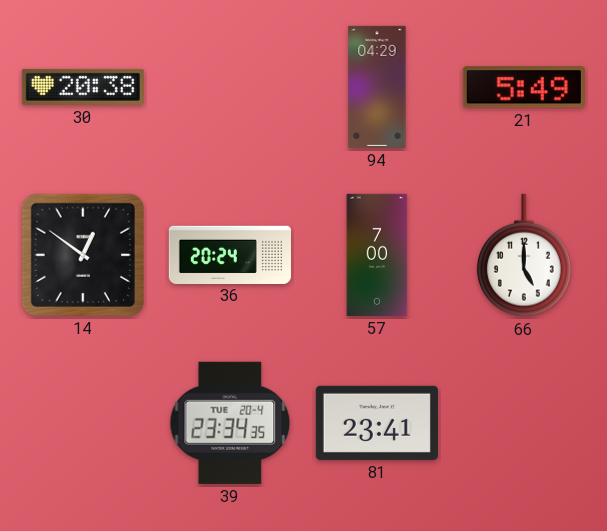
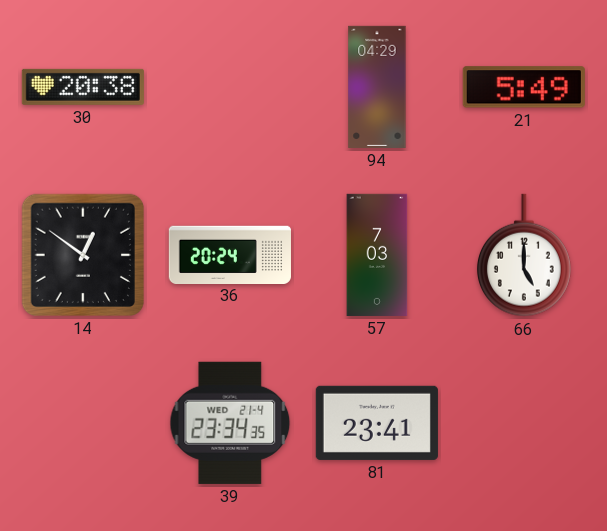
57: 7:00 -> 7:03
39 date: TUE 20-4 -> WED 21-4
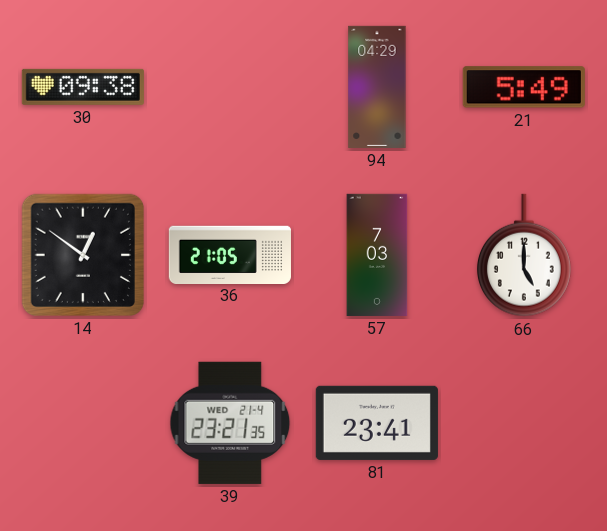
30: 20:38 -> 09:38
36: 20:24 -> 21:05
39: 23:34 -> 23:21
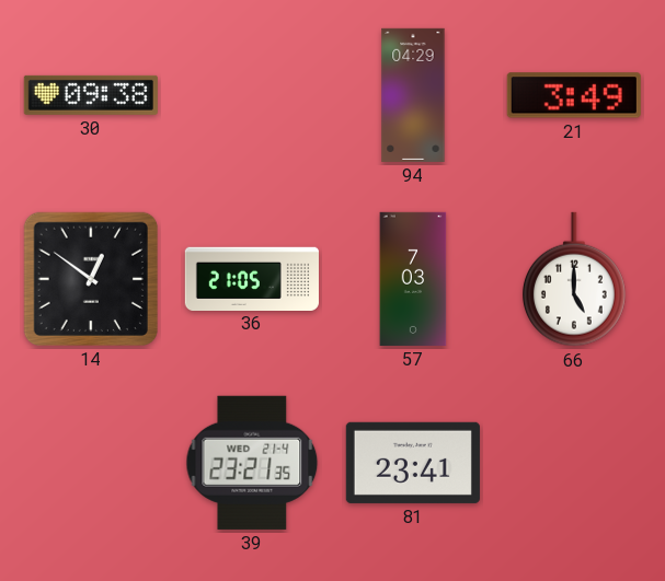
21: 5:49 -> 3:49
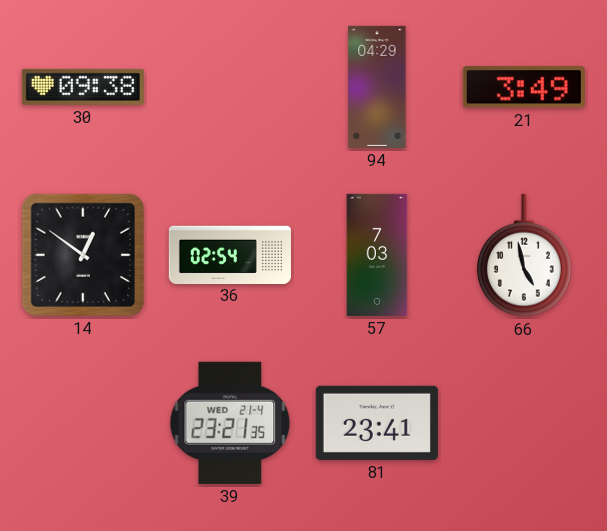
36: 21:05 -> 02:54
66: 5:00 -> 4:58
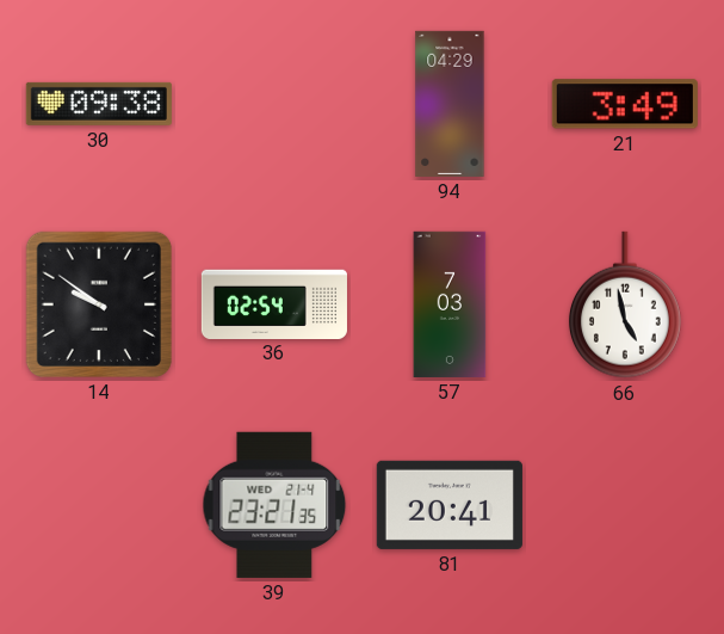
14: 12:51 -> 9:51
81: 23:41 -> 20:41
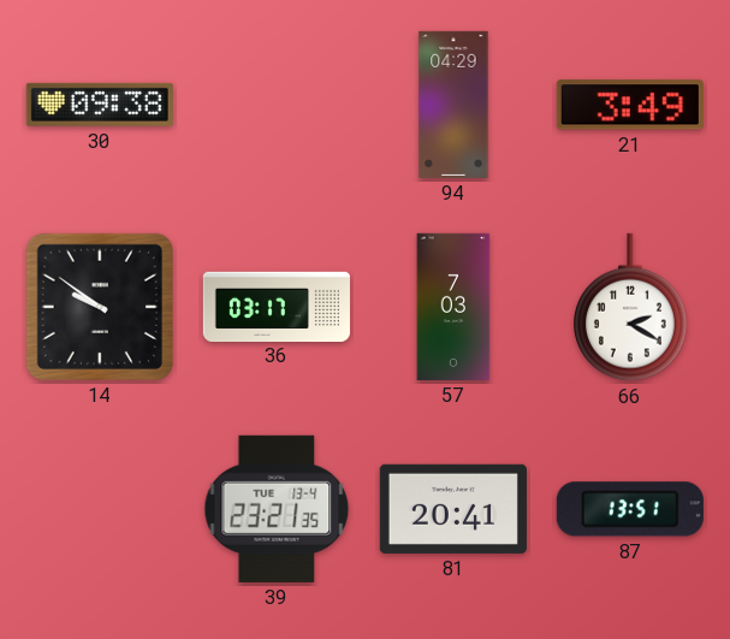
36: 02:54 -> 03:17
66: 4:58 -> 2:20
39 date: WED 21-4 -> TUE 13-4
87: none -> 13:51
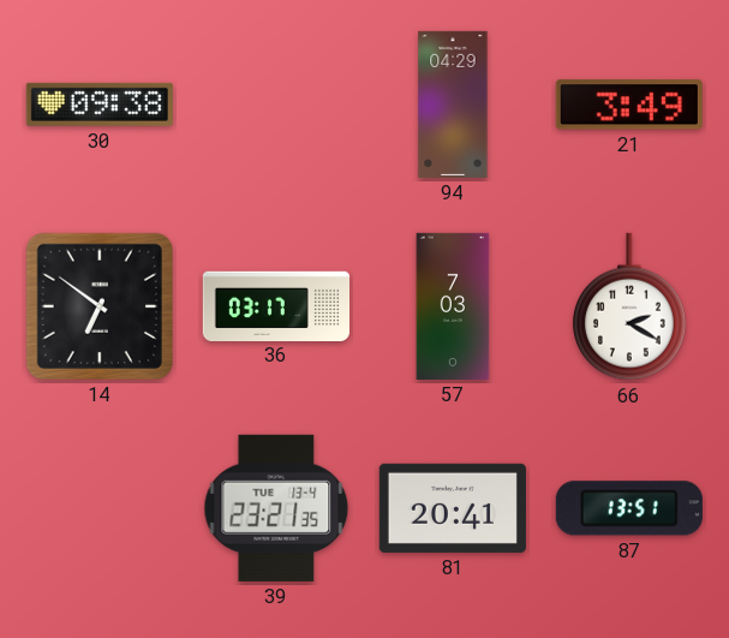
14: 9:51 -> 6:51
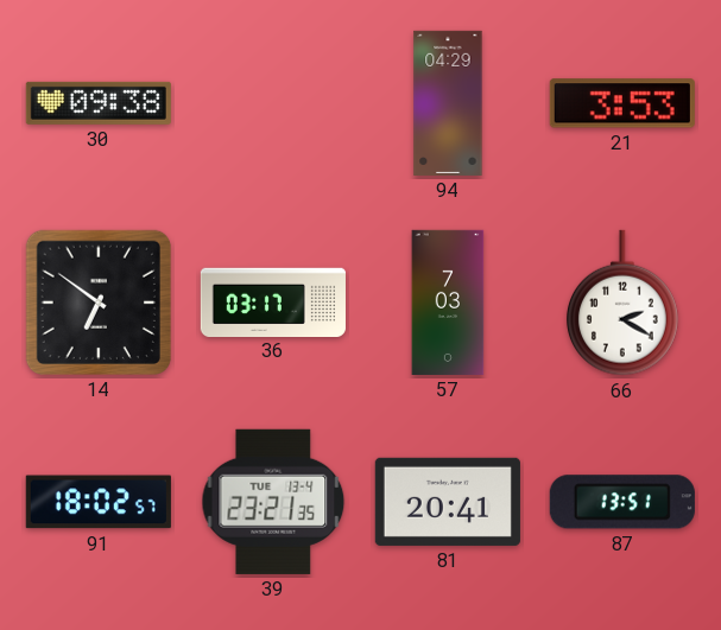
21: 3:49 -> 3:53
91: none -> 18:02
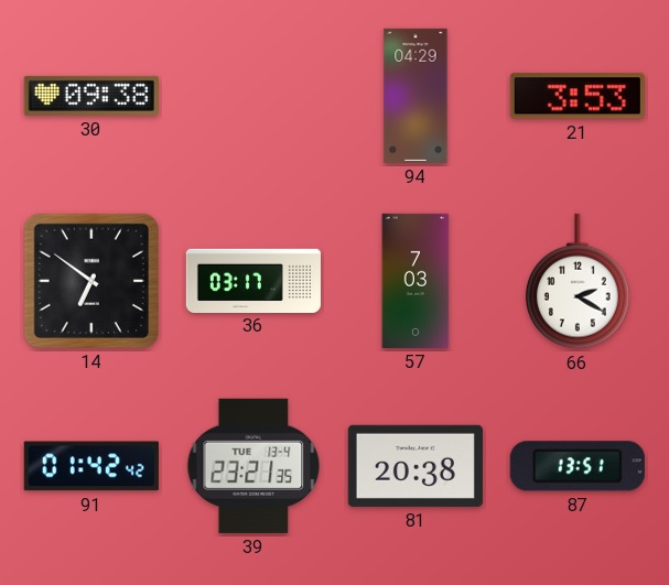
91: 18:02 -> 01:42
81: 20:41 -> 20:38
